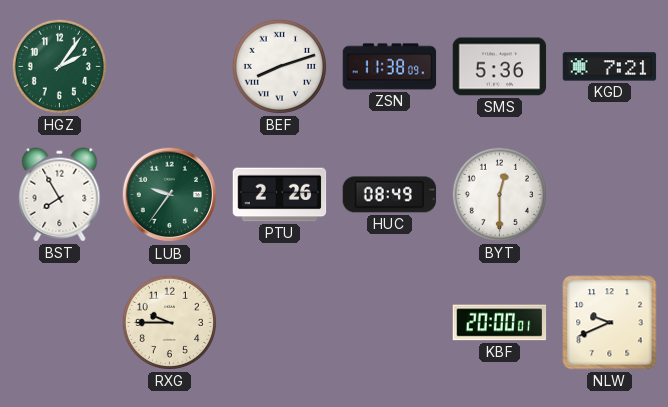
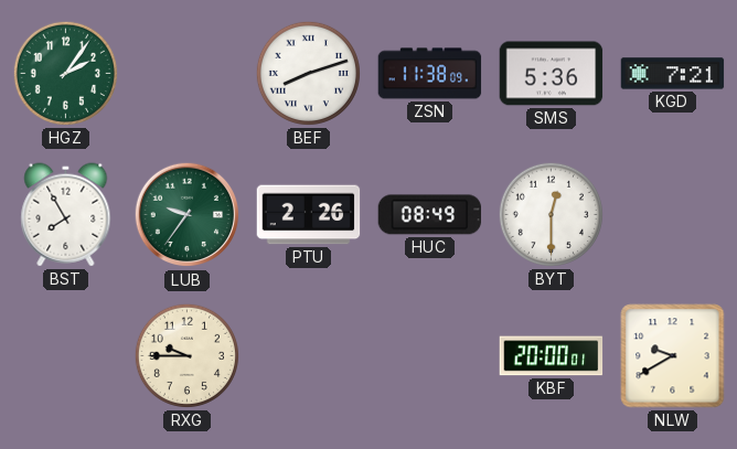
NLW: 9:41 -> 9:40
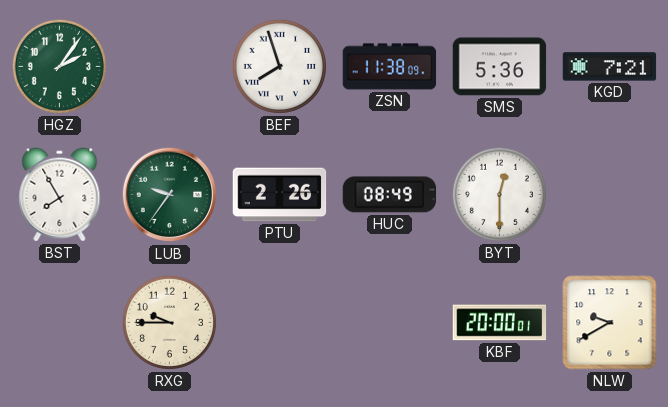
BEF: 8:12 -> 7:57
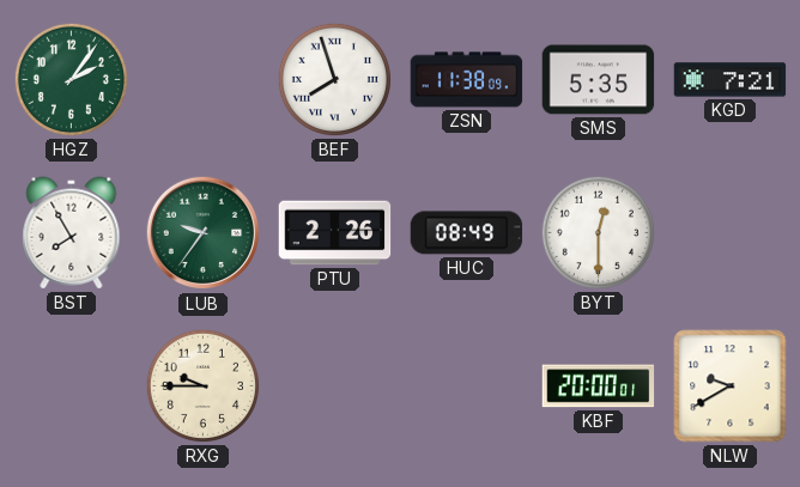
SMS: 5:36 -> 5:35
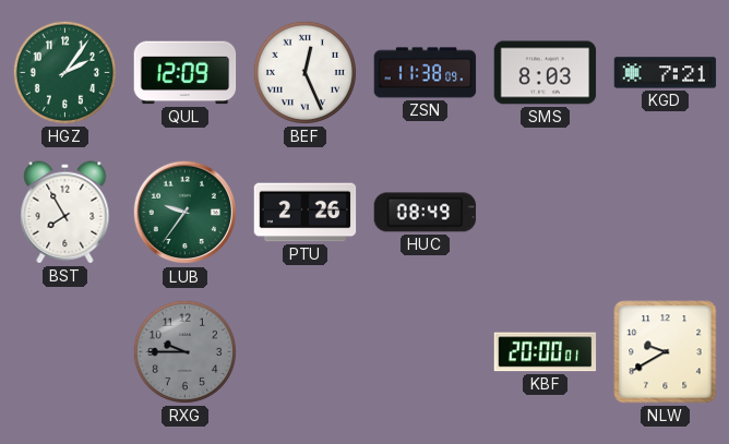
QUL: none -> 12:09
BEF: 7:57 -> 12:26
SMS: 5:35 -> 8:03
BYT: 12:30 -> none
RXG dial: cream -> grey
